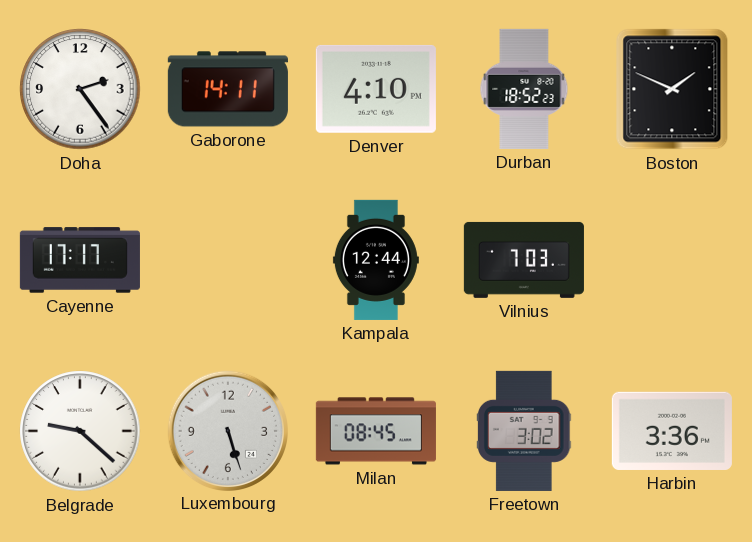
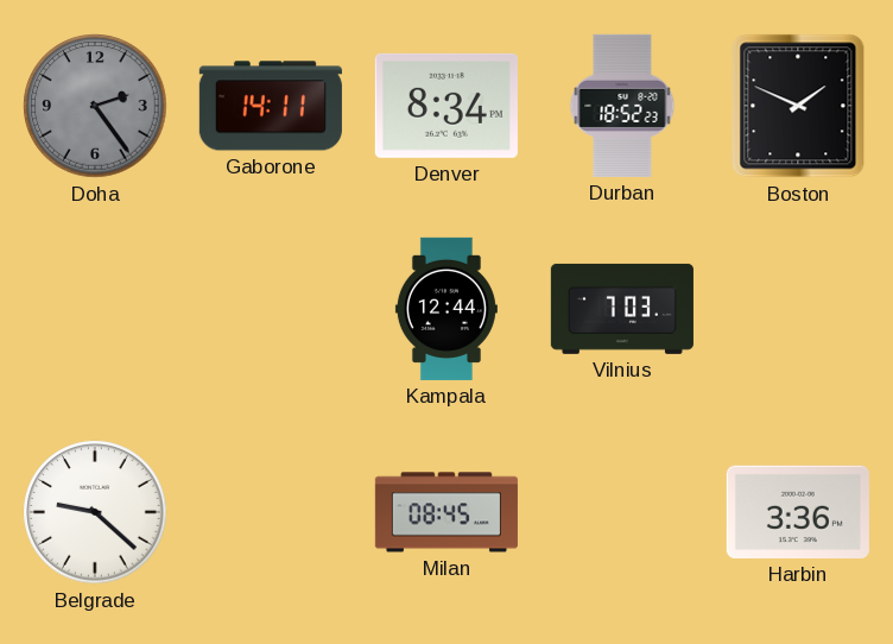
Doha dial: white -> grey
Denver: 4:10 -> 8:34
Cayenne: 17:17 -> none
Luxembourg: 5:27 -> none
Freetown: 3:02 -> none
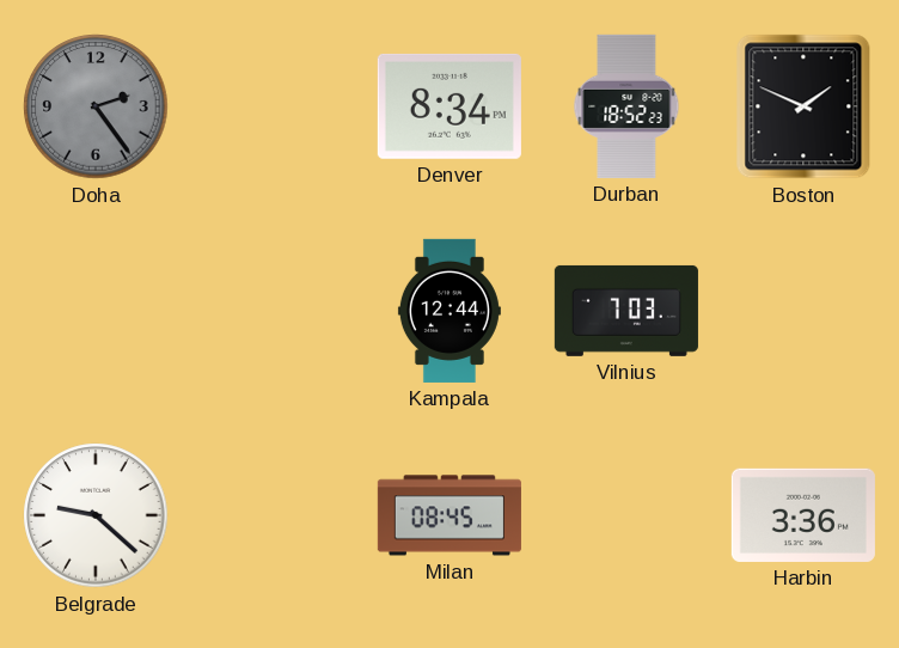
Gaborone: 14:11 -> none
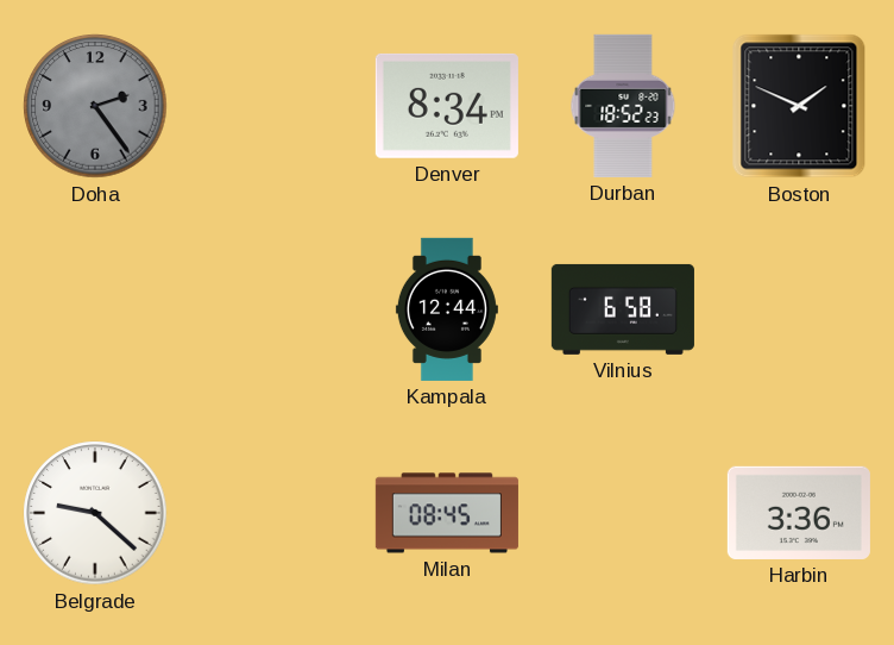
Vilnius: 7:03 -> 6:58
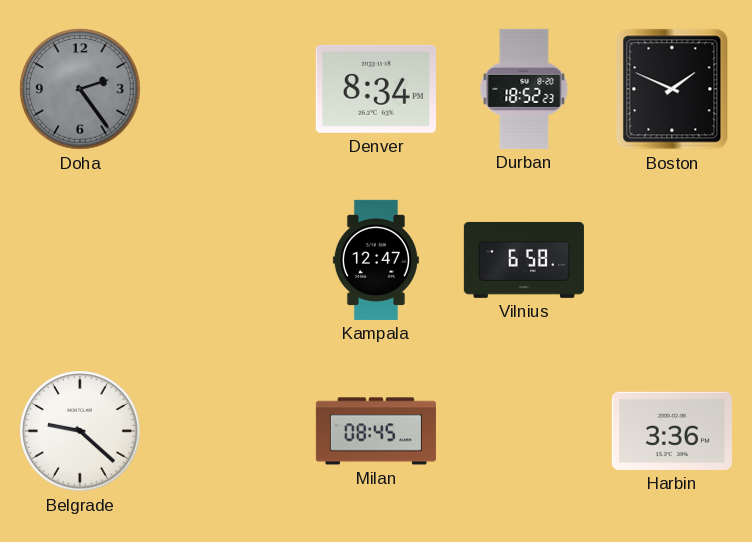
Kampala: 12:44 -> 12:47
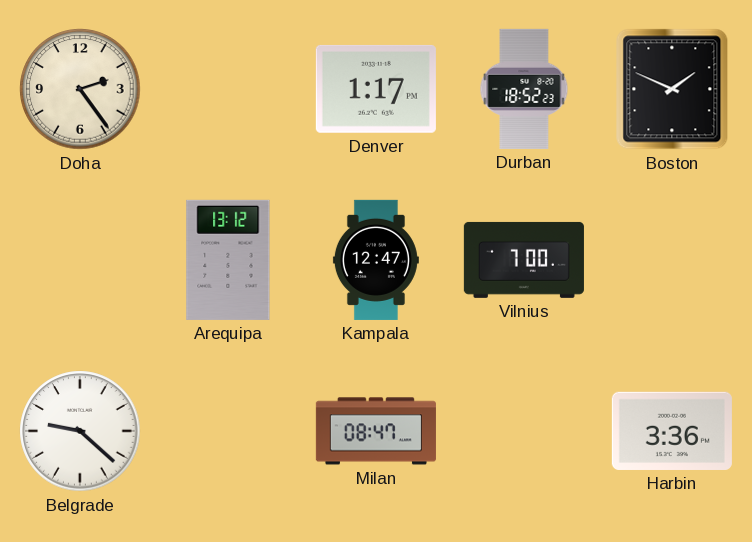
Doha dial: grey -> cream
Denver: 8:34 -> 1:17
Arequipa: none -> 13:12
Vilnius: 6:58 -> 7:00
Milan: 08:45 -> 08:47
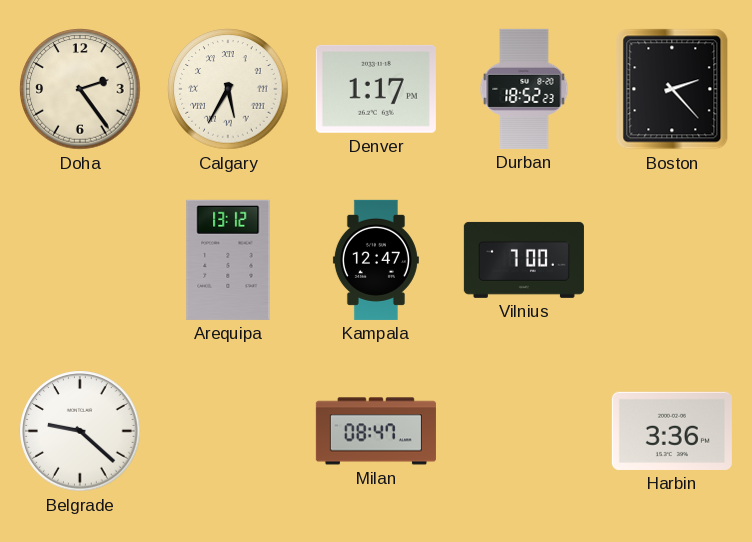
Calgary: none -> 5:35
Boston: 1:49 -> 2:23
